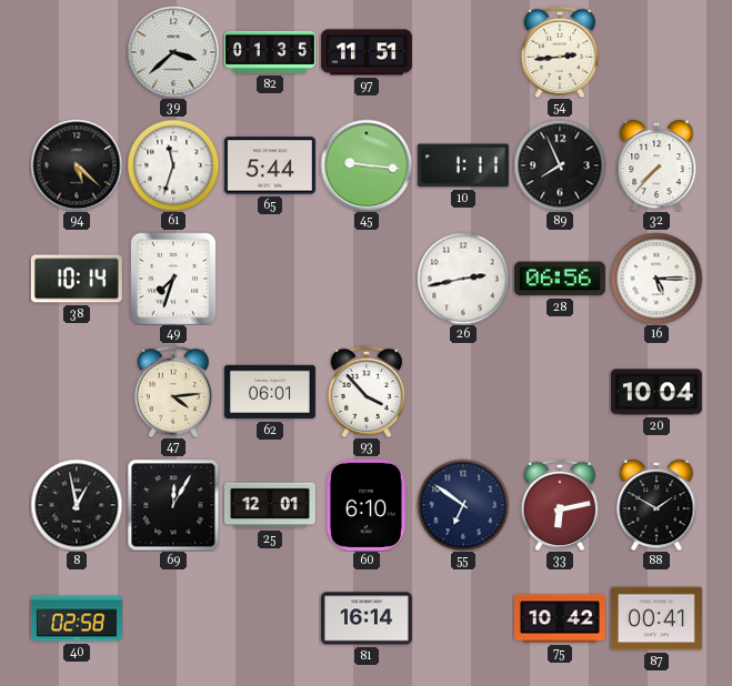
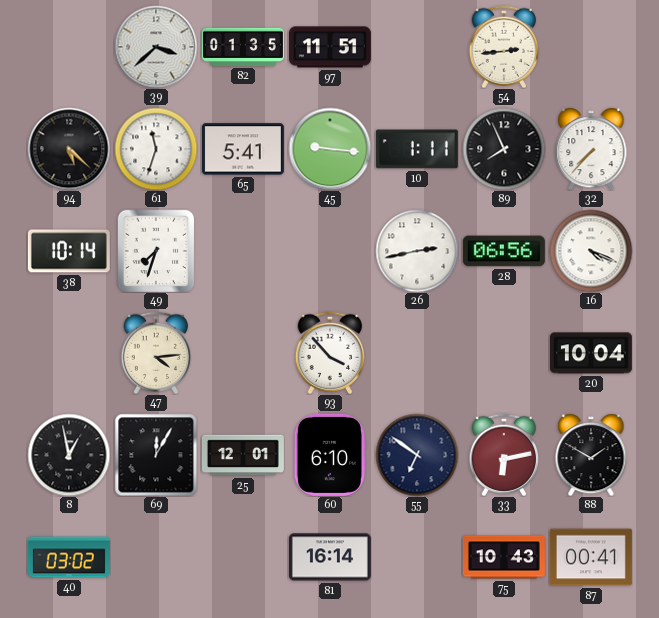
65: 5:44 -> 5:41
16: 5:15 -> 4:19
62: 06:01 -> none
40: 02:58 -> 03:02
75: 10:42 -> 10:43
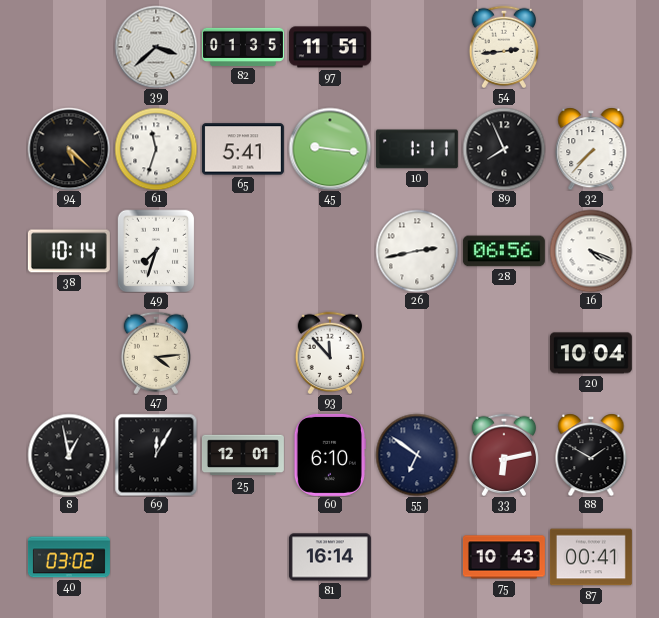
93: 3:53 -> 11:53
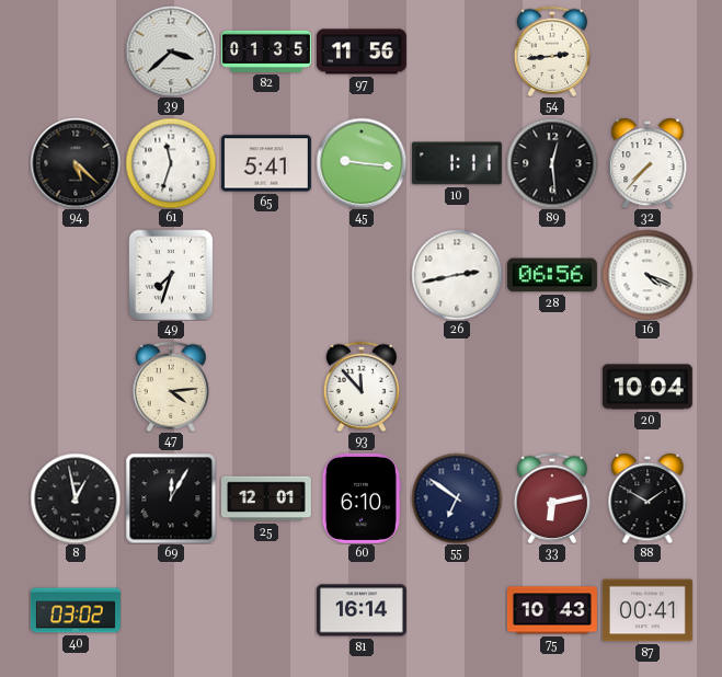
97: 11:51 -> 11:56
89: 7:56 -> 12:29
38: 10:14 -> none
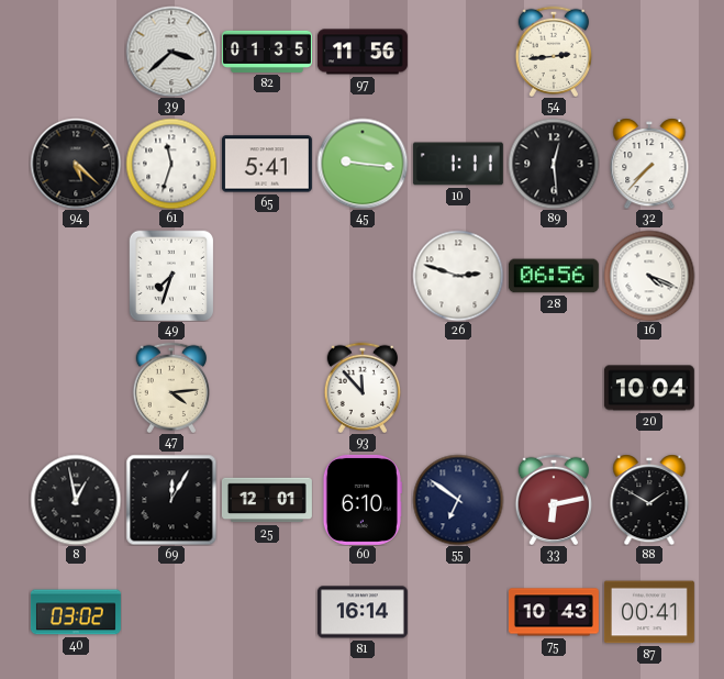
26: 2:43 -> 2:48
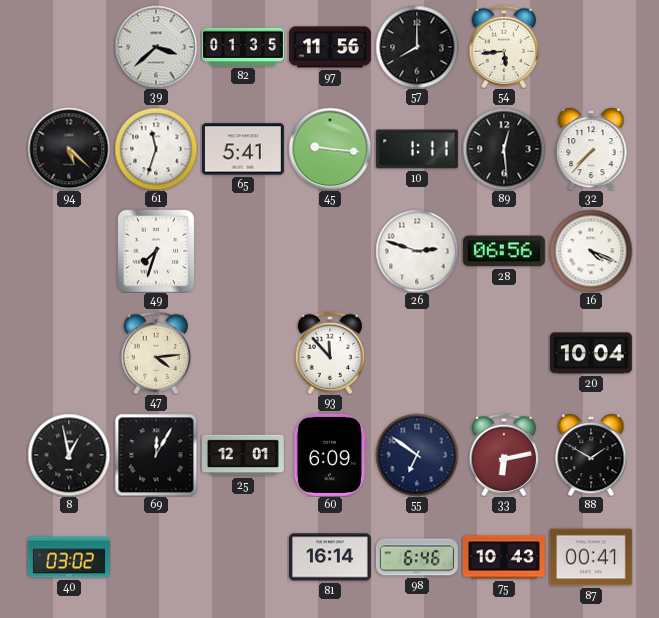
57: none -> 8:00
54: 2:44 -> 5:44
60: 6:10 -> 6:09
98: none -> 6:46
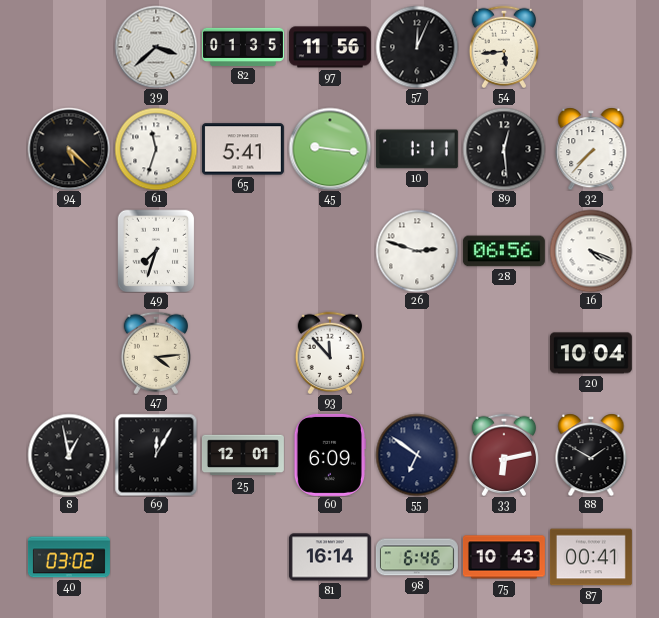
57: 8:00 -> 12:04
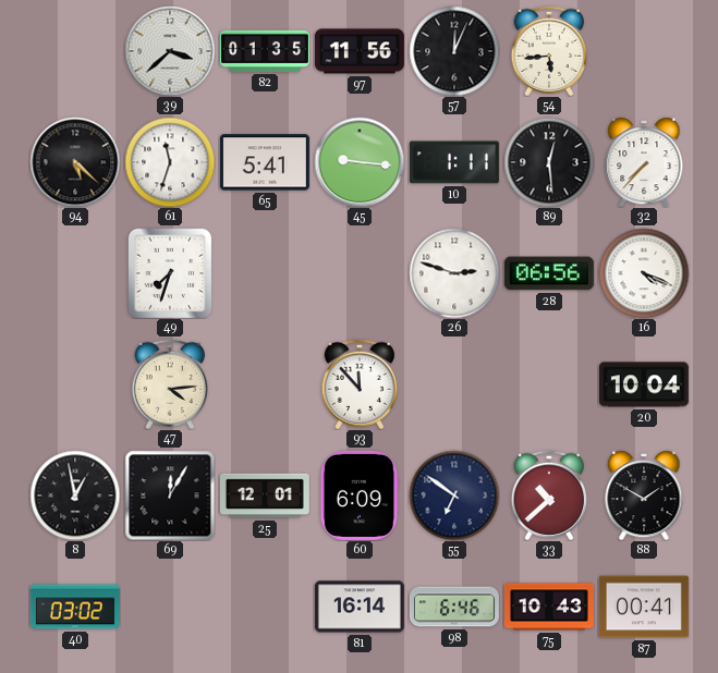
33: 6:13 -> 10:38
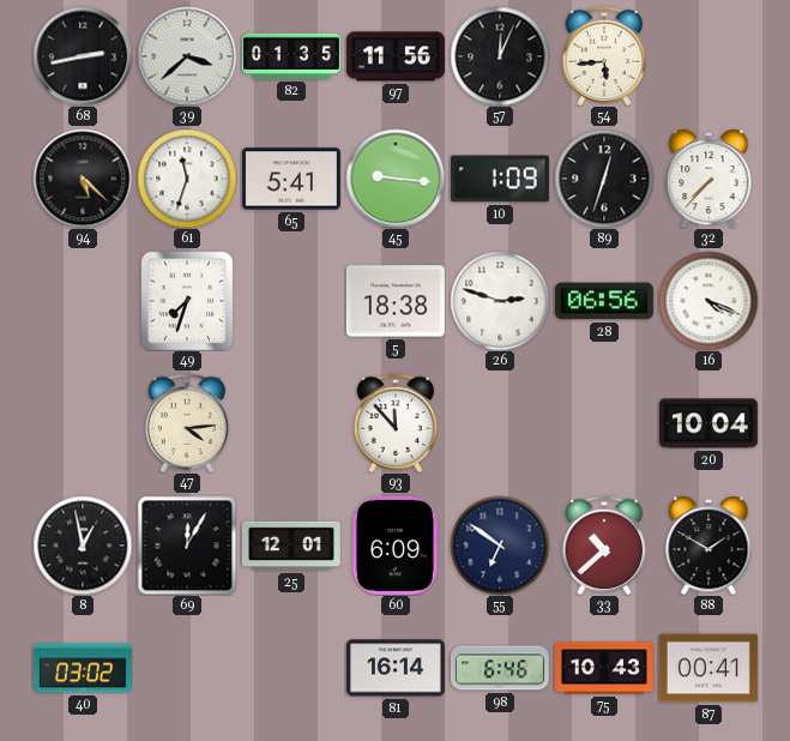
68: none -> 2:43
10: 1:11 -> 1:09
89: 12:29 -> 12:33
5: none -> 18:38
